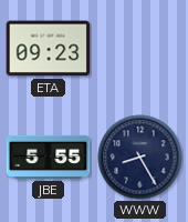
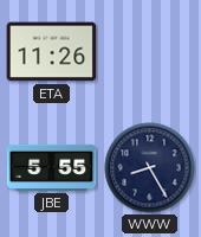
ETA: 09:23 -> 11:26
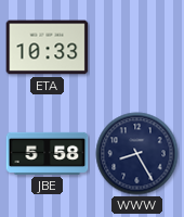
ETA: 11:26 -> 10:33
JBE: 5:55 -> 5:58
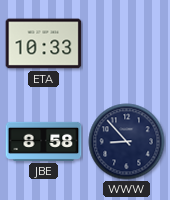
JBE: 5:58 -> 8:58
WWW: 8:25 -> 8:53
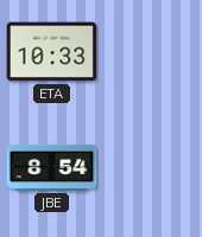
JBE: 8:58 -> 8:54
WWW: 8:53 -> none
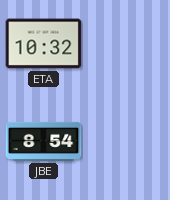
ETA: 10:33 -> 10:32
